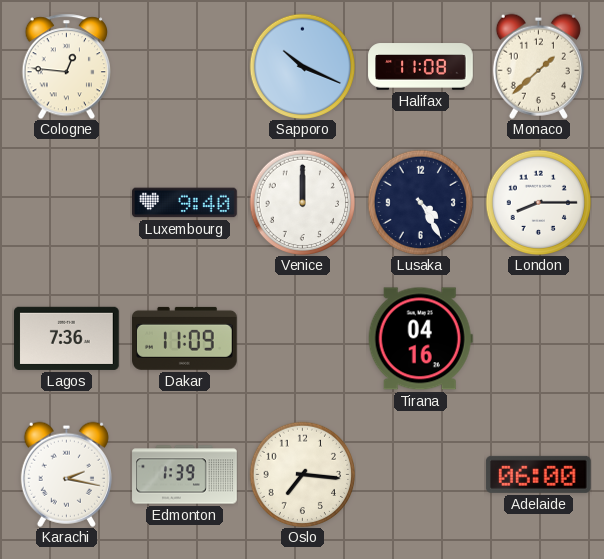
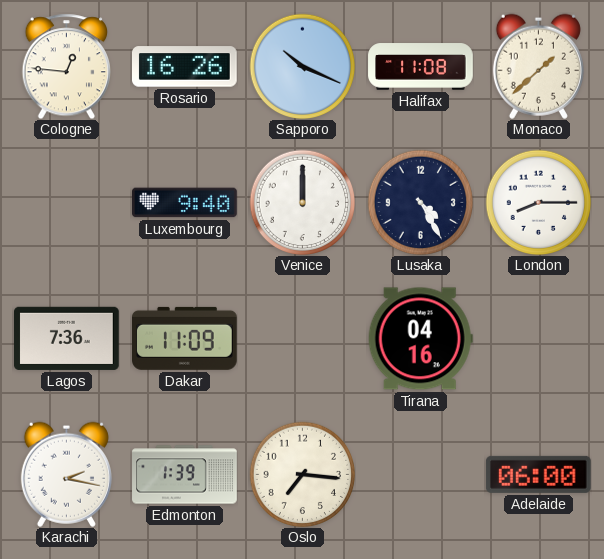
Rosario: none -> 16:26
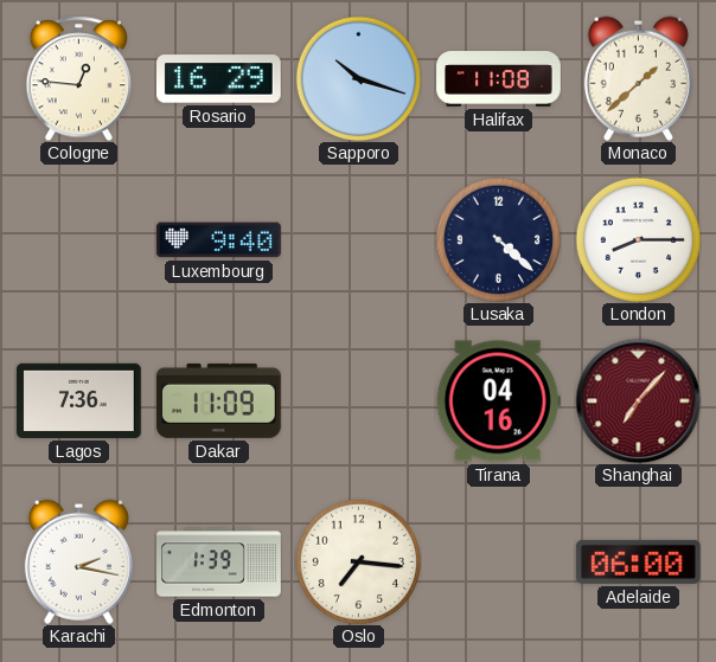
Rosario: 16:26 -> 16:29
Sapporo: 10:19 -> 10:18
Venice: 12:00 -> none
Lusaka: 4:25 -> 4:22
Shanghai: none -> 7:07
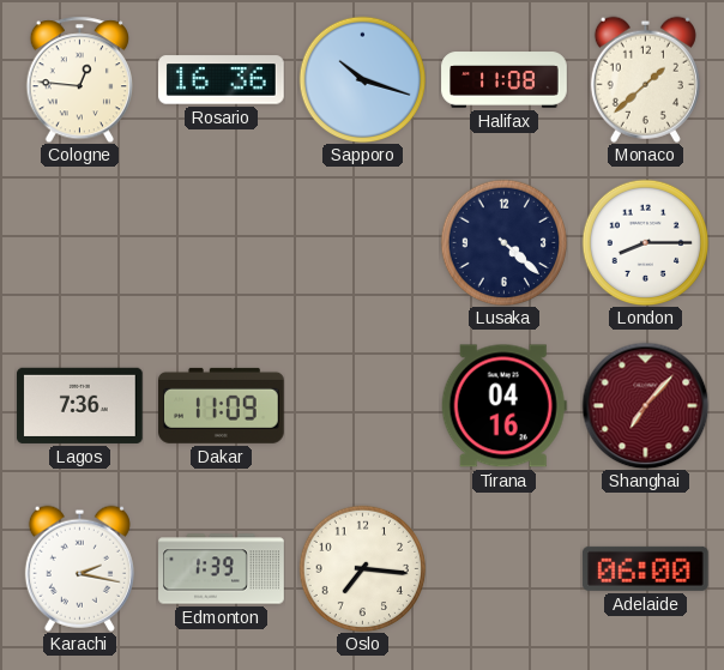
Rosario: 16:29 -> 16:36
Luxembourg: 9:40 -> none
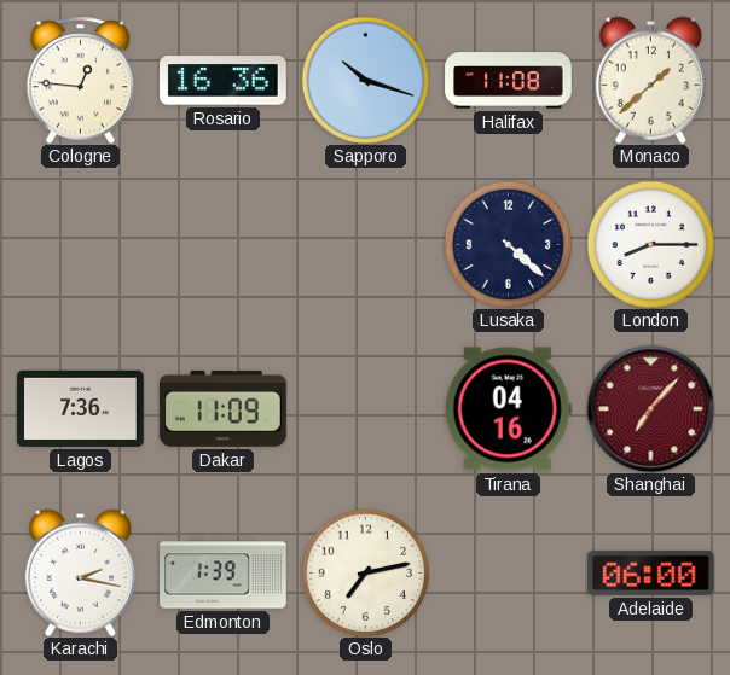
Oslo: 7:16 -> 7:13
